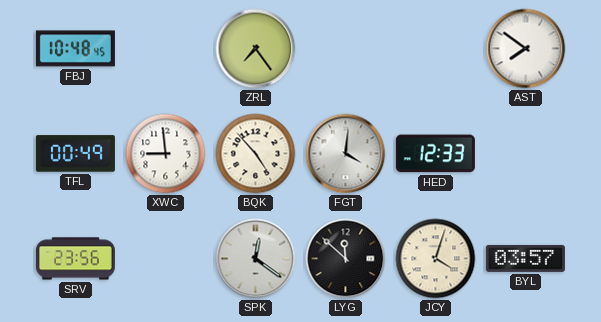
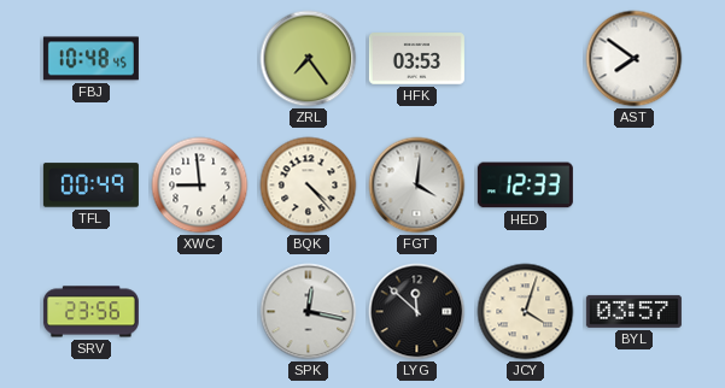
HFK: none -> 03:53
BQK: 4:53 -> 4:23
SPK: 12:21 -> 12:17
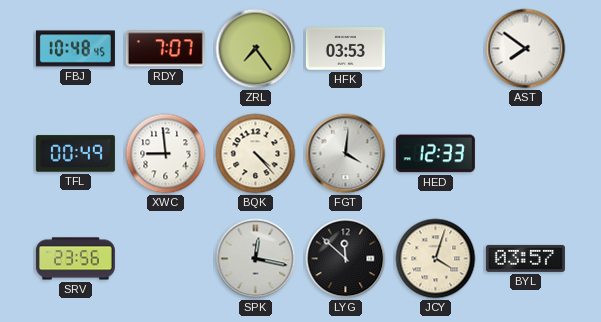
RDY: none -> 7:07
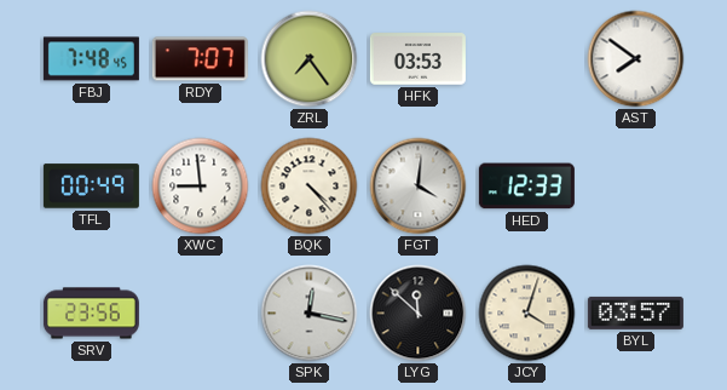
FBJ: 10:48 -> 7:48
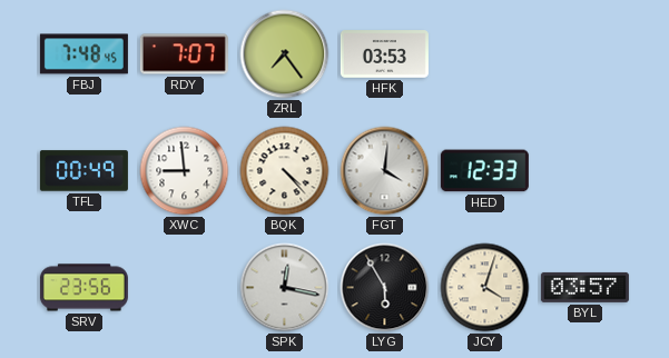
AST: 7:51 -> none
LYG: 11:52 -> 5:55
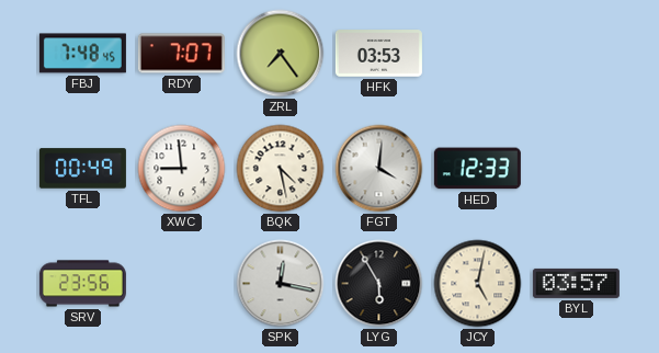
BQK: 4:23 -> 4:28
JCY: 4:03 -> 5:02
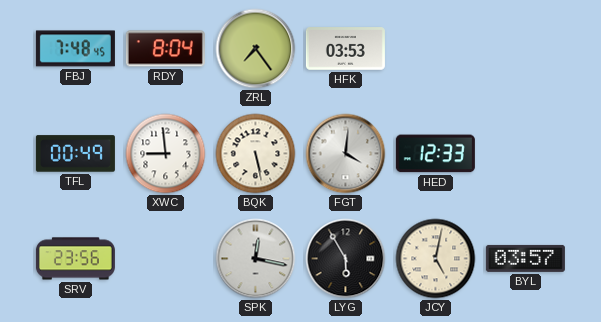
RDY: 7:07 -> 8:04
BQK: 4:28 -> 5:28
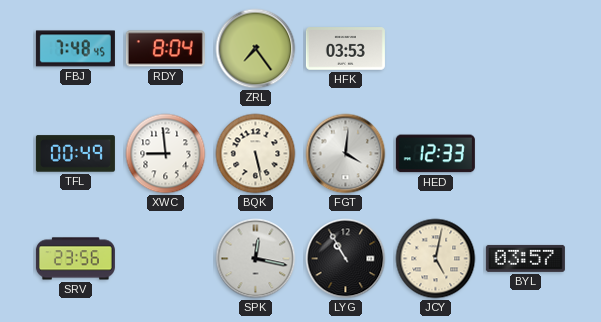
LYG: 5:55 -> 10:55
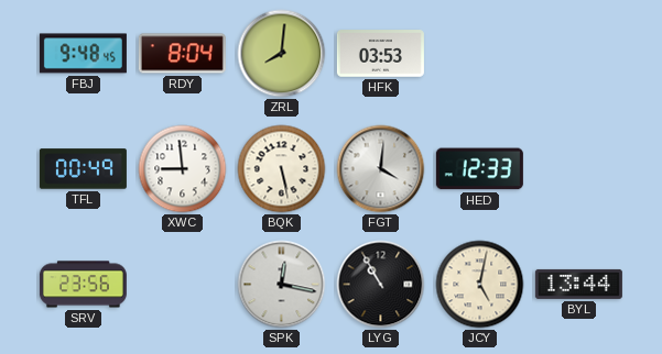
FBJ: 7:48 -> 9:48
ZRL: 7:24 -> 8:01
BYL: 03:57 -> 13:44
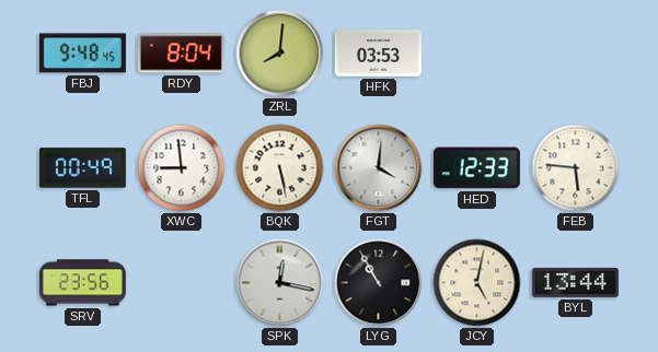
FEB: none -> 5:46
